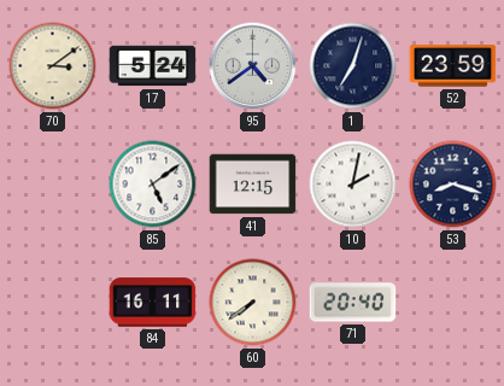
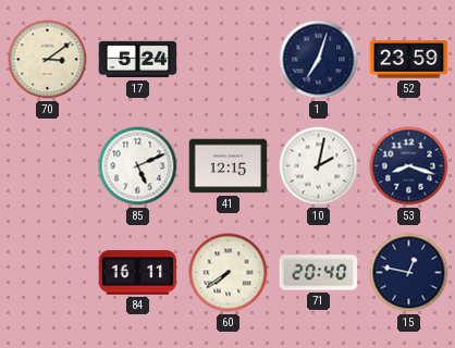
95: 4:39 -> none
85: 5:09 -> 5:11
15: none -> 12:47
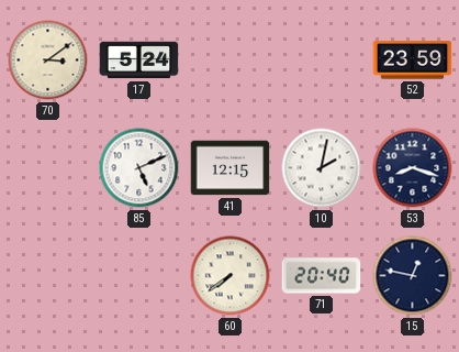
1: 7:03 -> none
84: 16:11 -> none
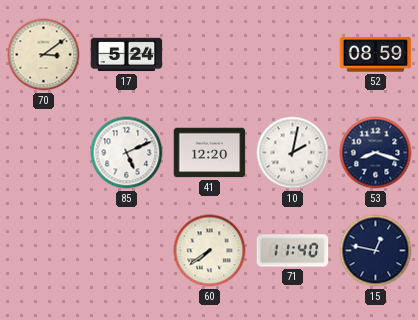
52: 23:59 -> 08:59
41: 12:15 -> 12:20
71: 20:40 -> 11:40
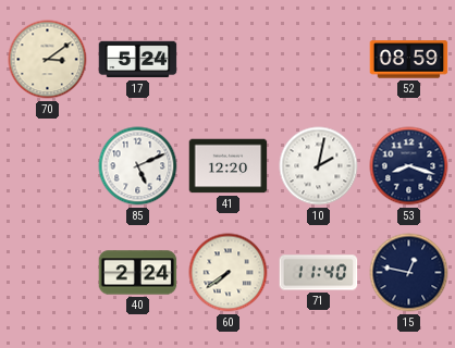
40: none -> 2:24
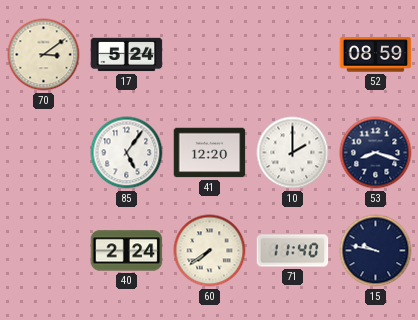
85: 5:11 -> 5:06
10: 2:02 -> 2:00
15: 12:47 -> 9:47
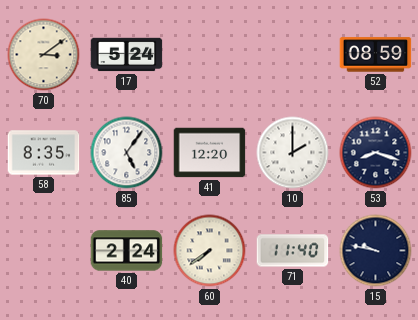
58: none -> 8:35
